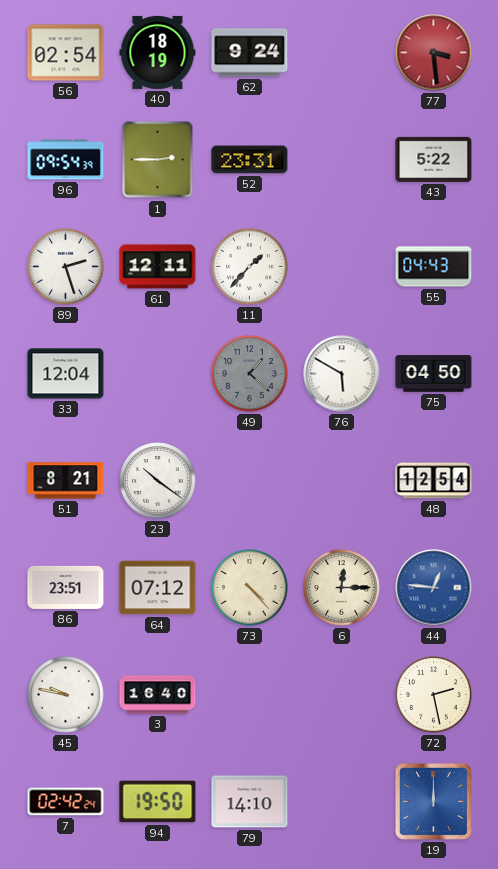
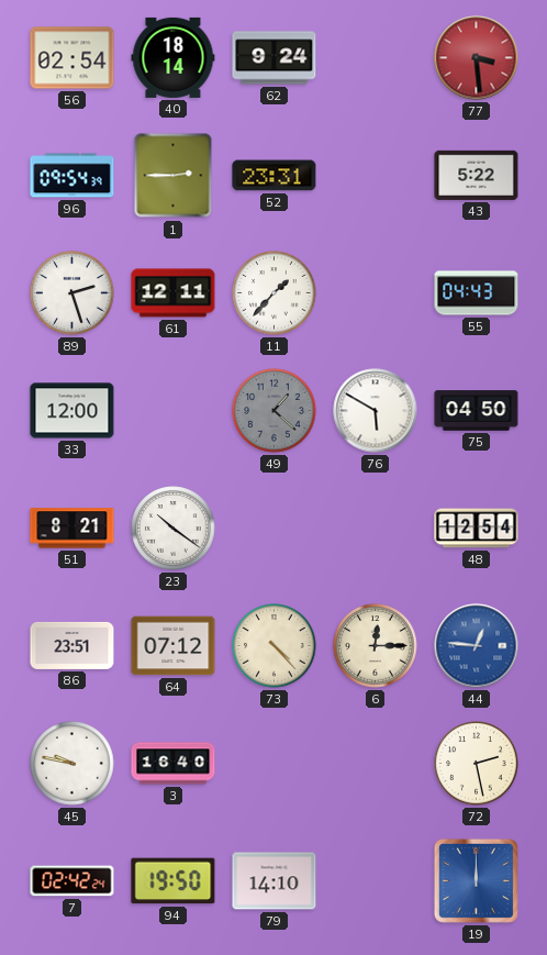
40: 18:19 -> 18:14
33: 12:04 -> 12:00
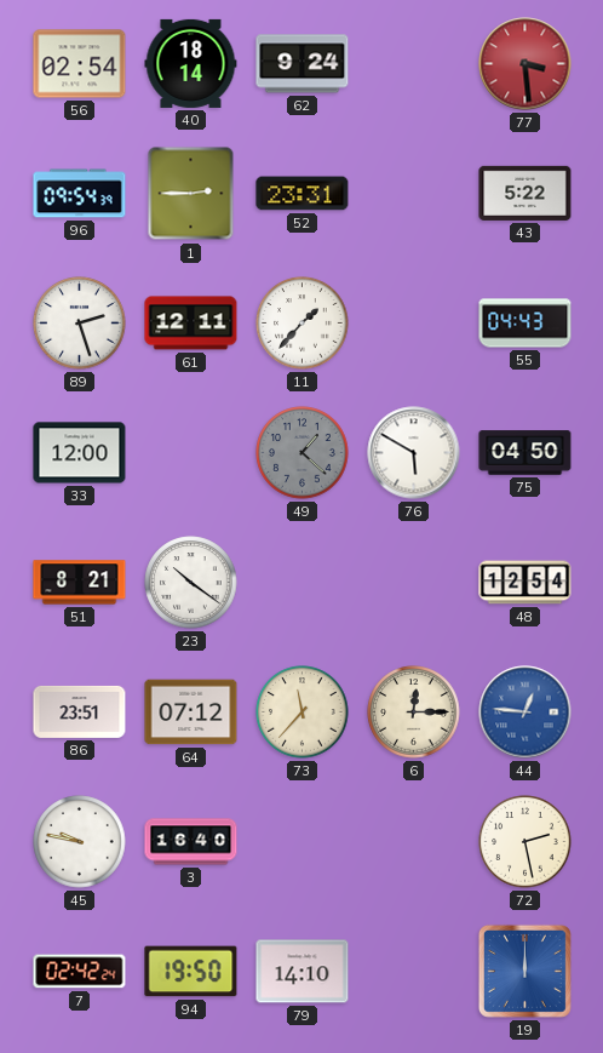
73: 4:23 -> 11:37
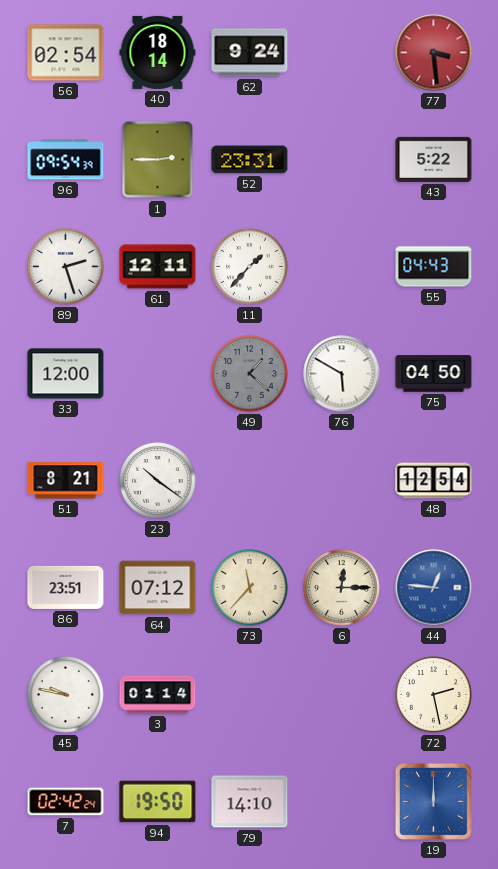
3: 16:40 -> 01:14
